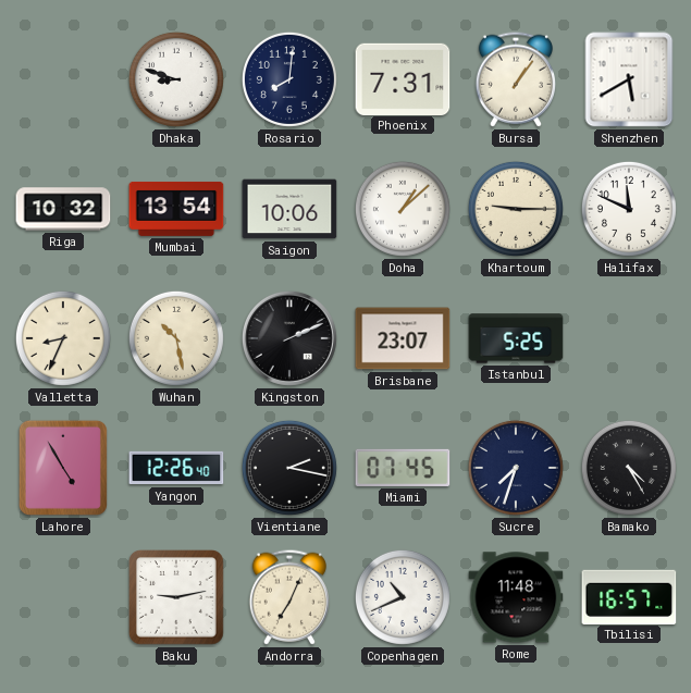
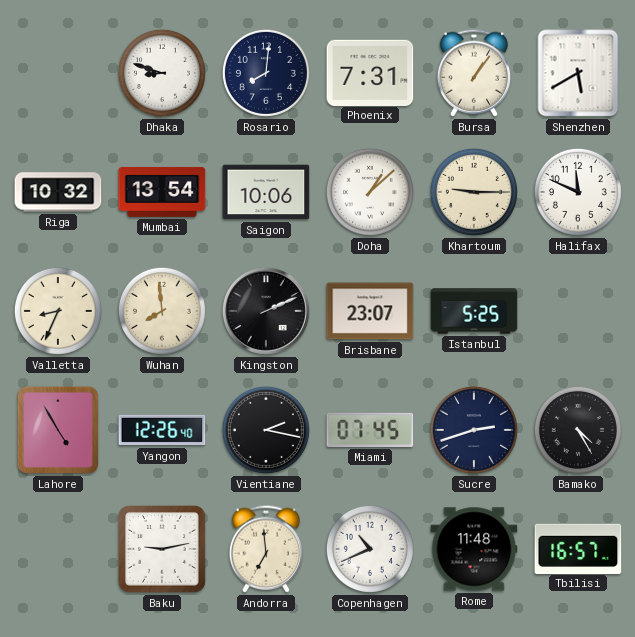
Wuhan: 10:28 -> 7:59
Sucre: 7:33 -> 2:42
Andorra: 7:04 -> 6:59
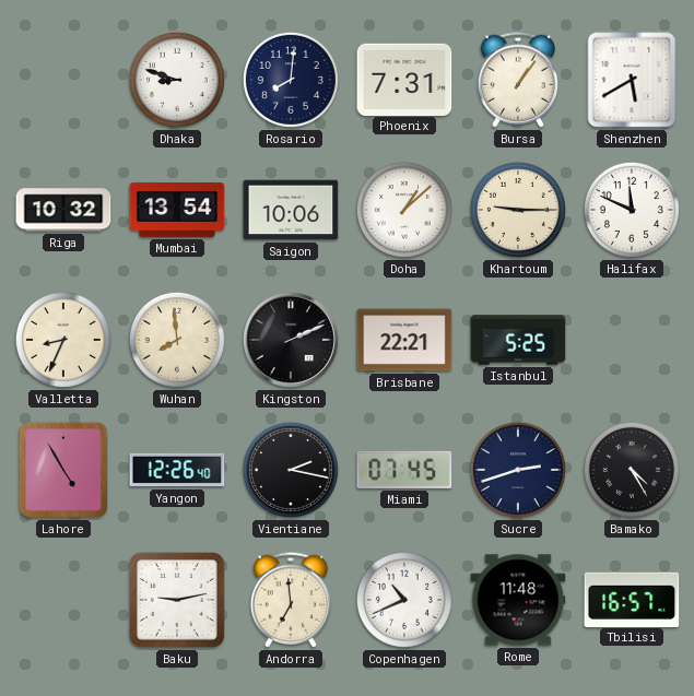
Brisbane: 23:07 -> 22:21
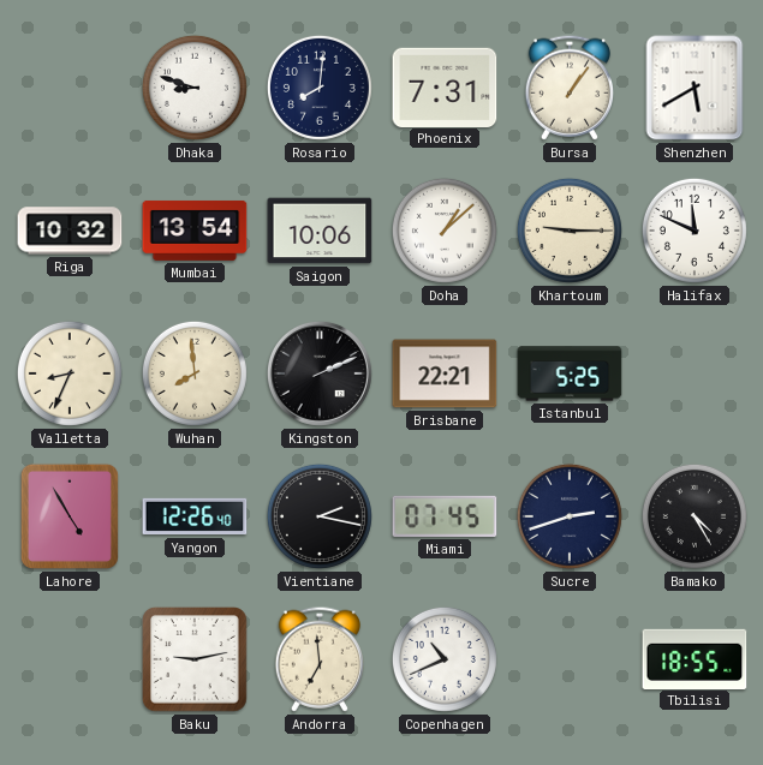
Rome: 11:48 -> none
Tbilisi: 16:57 -> 18:55
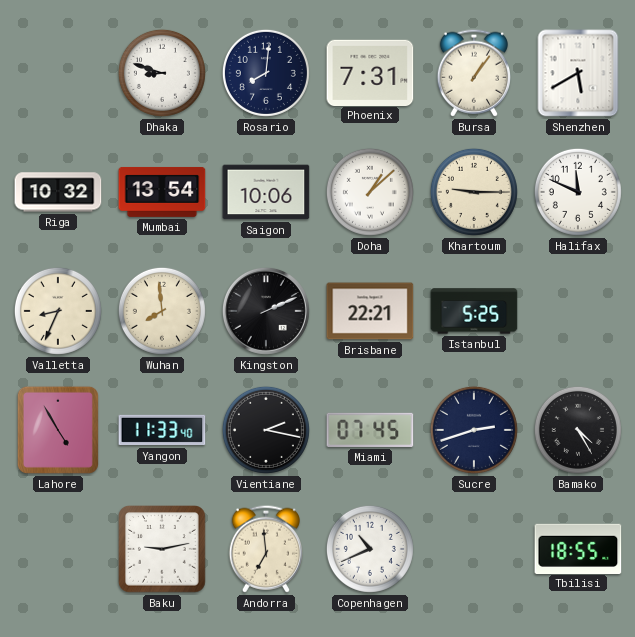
Yangon: 12:26 -> 11:33
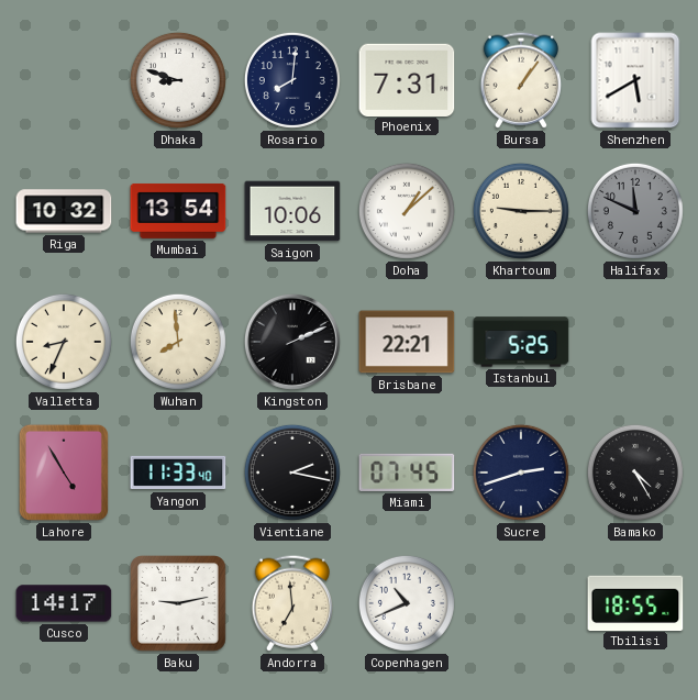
Halifax dial: white -> grey
Cusco: none -> 14:17
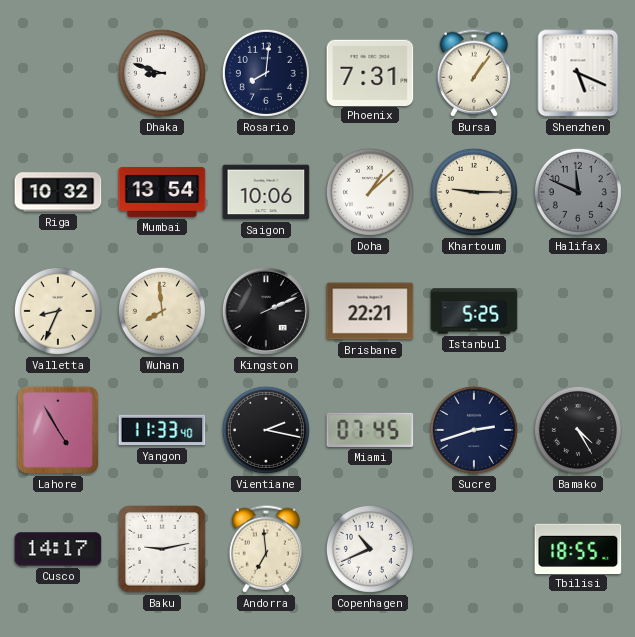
Shenzhen: 5:40 -> 5:19
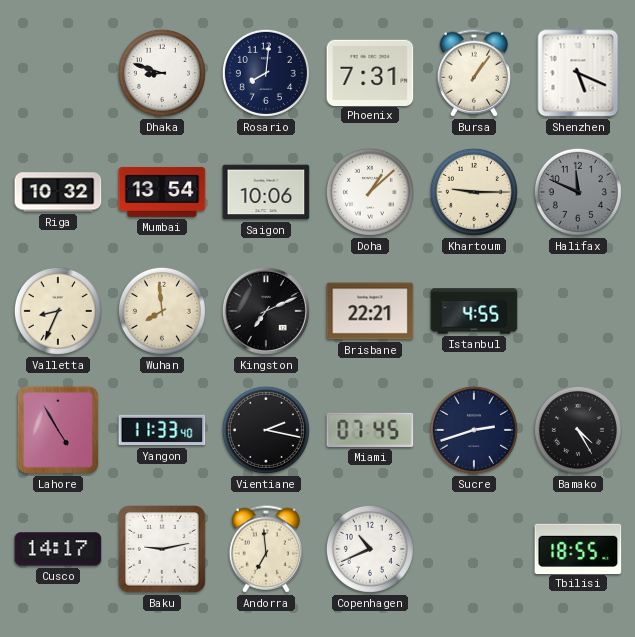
Kingston: 2:11 -> 7:11
Istanbul: 5:25 -> 4:55
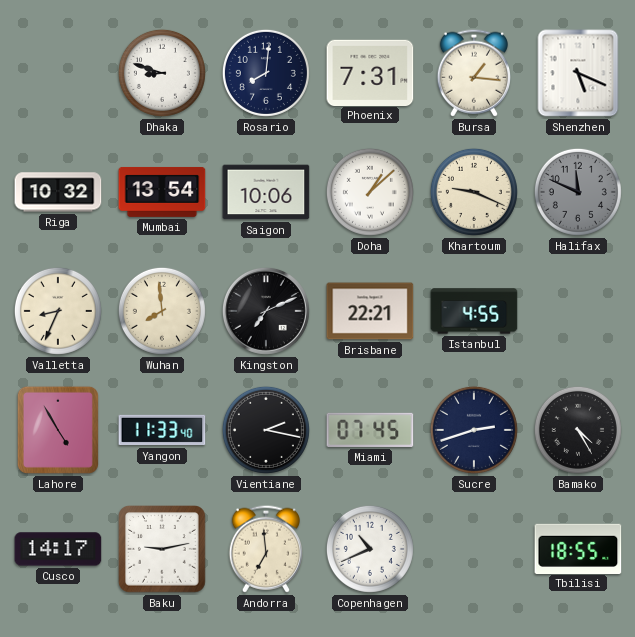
Bursa: 1:06 -> 1:16
Khartoum: 9:15 -> 9:19
